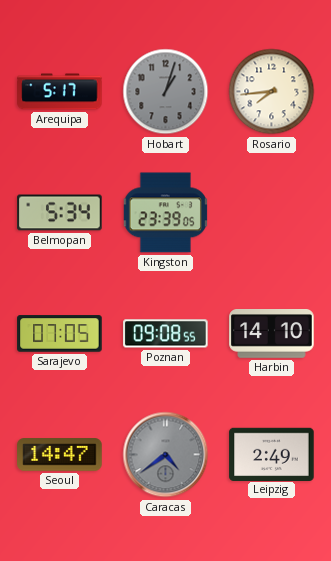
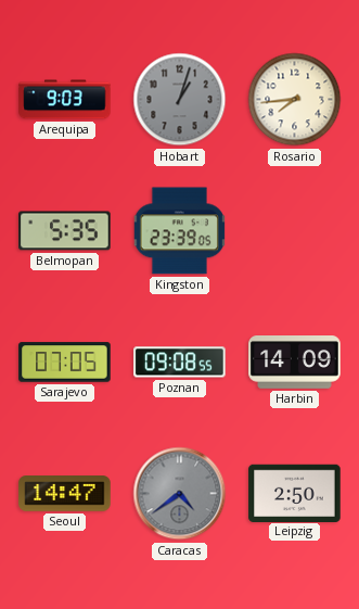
Arequipa: 5:17 -> 9:03
Belmopan: 5:34 -> 5:35
Harbin: 14:10 -> 14:09
Leipzig: 2:49 -> 2:50
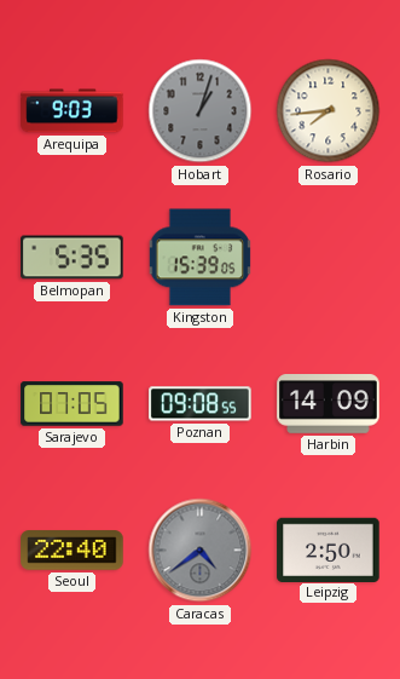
Kingston: 23:39 -> 15:39
Seoul: 14:47 -> 22:40
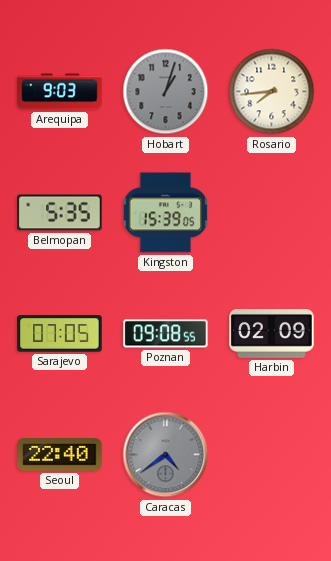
Harbin: 14:09 -> 02:09
Leipzig: 2:50 -> none
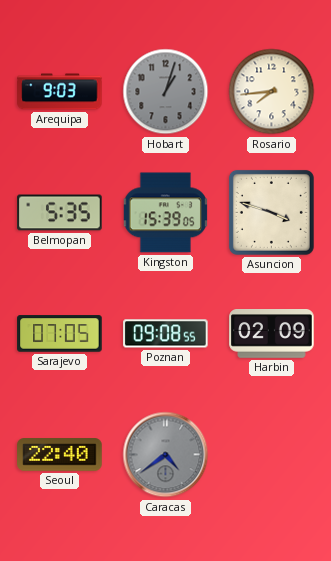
Asuncion: none -> 3:48
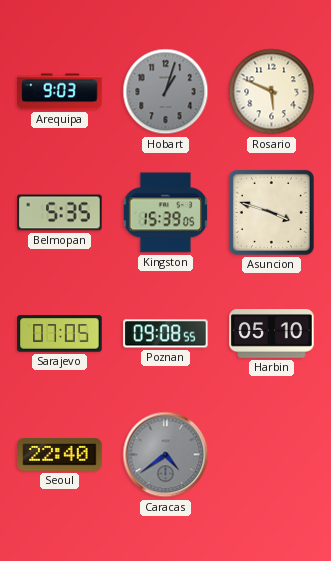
Rosario: 7:44 -> 5:49
Harbin: 02:09 -> 05:10
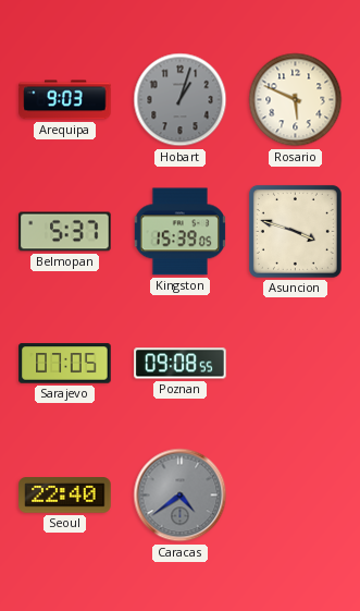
Belmopan: 5:35 -> 5:37
Harbin: 05:10 -> none
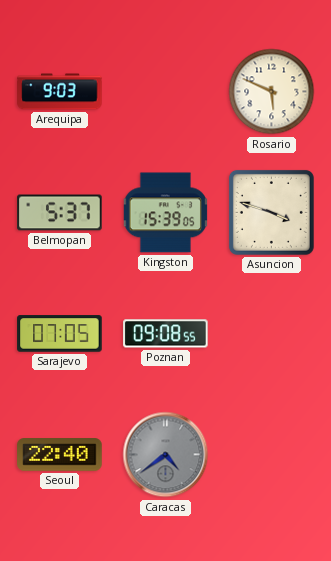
Hobart: 1:03 -> none
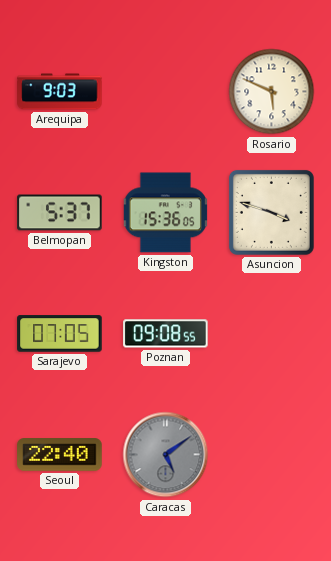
Kingston: 15:39 -> 15:36
Caracas: 4:39 -> 5:09
